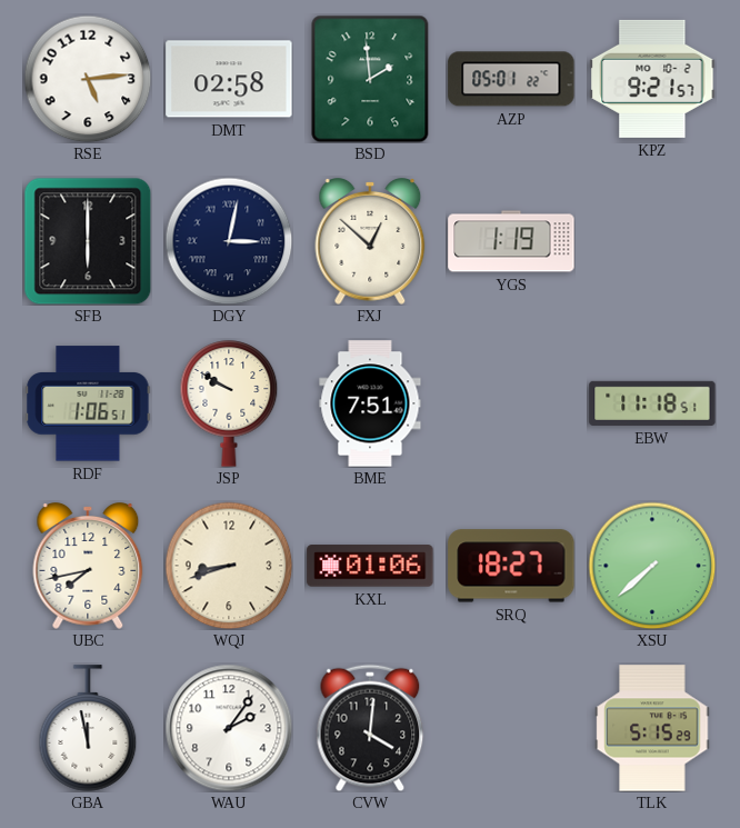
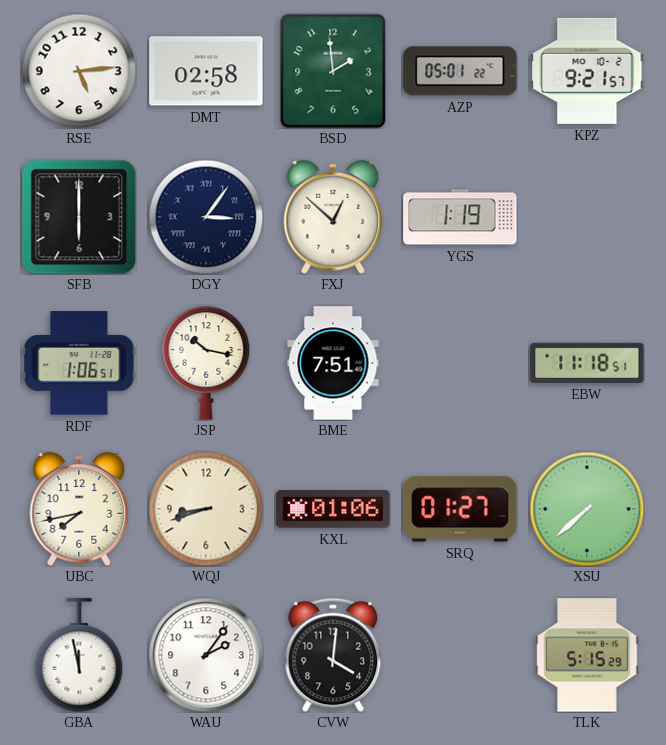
DGY: 3:02 -> 3:06
JSP: 9:50 -> 10:17
SRQ: 18:27 -> 01:27
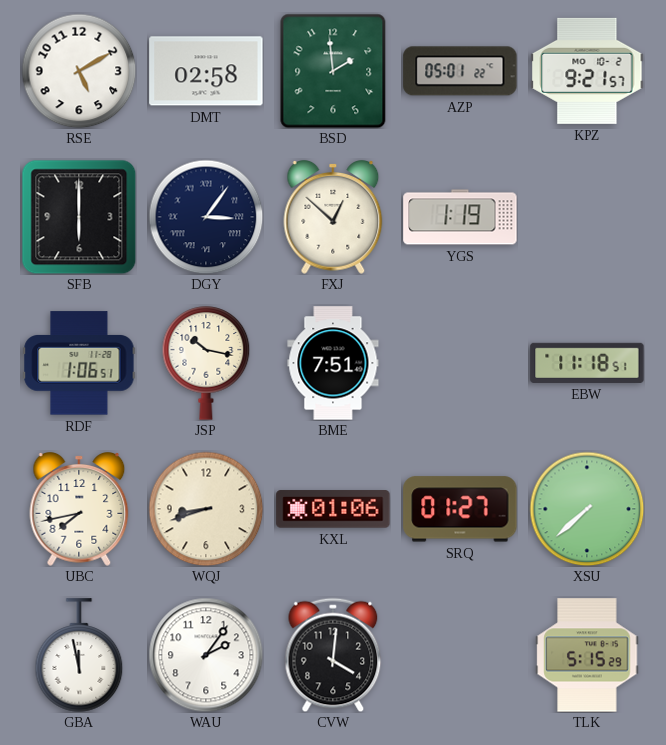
RSE: 5:14 -> 5:10
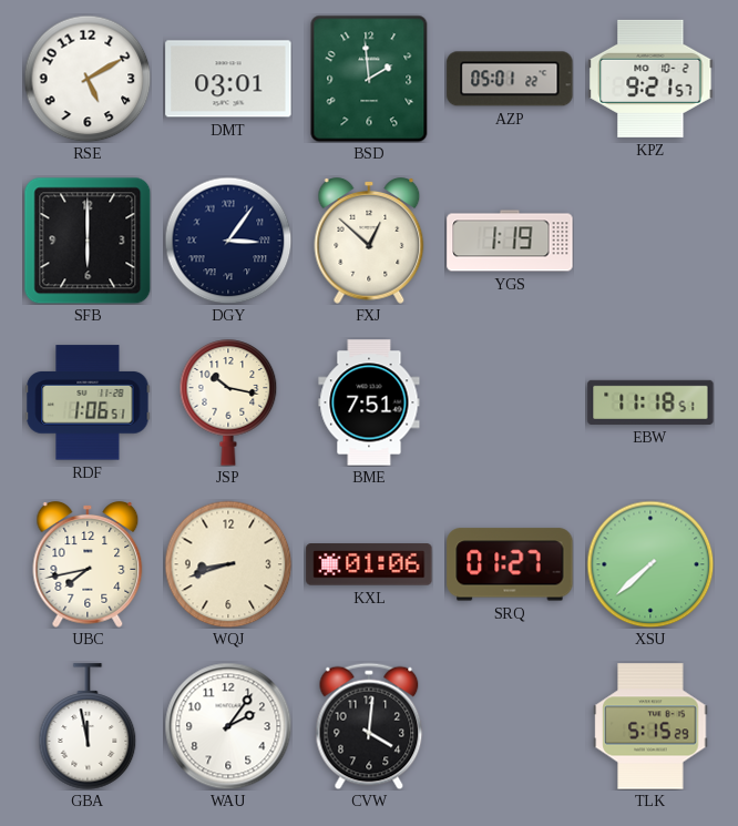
DMT: 02:58 -> 03:01
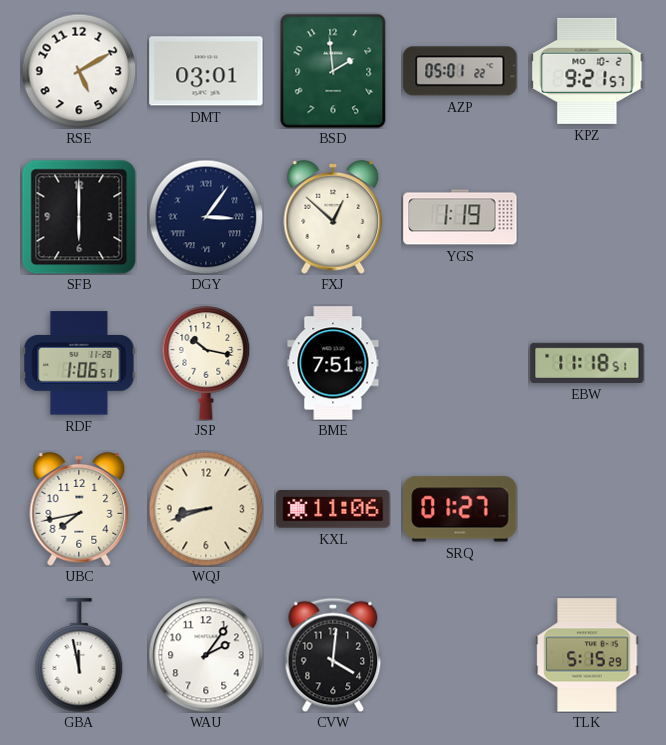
KXL: 01:06 -> 11:06
XSU: 7:38 -> none
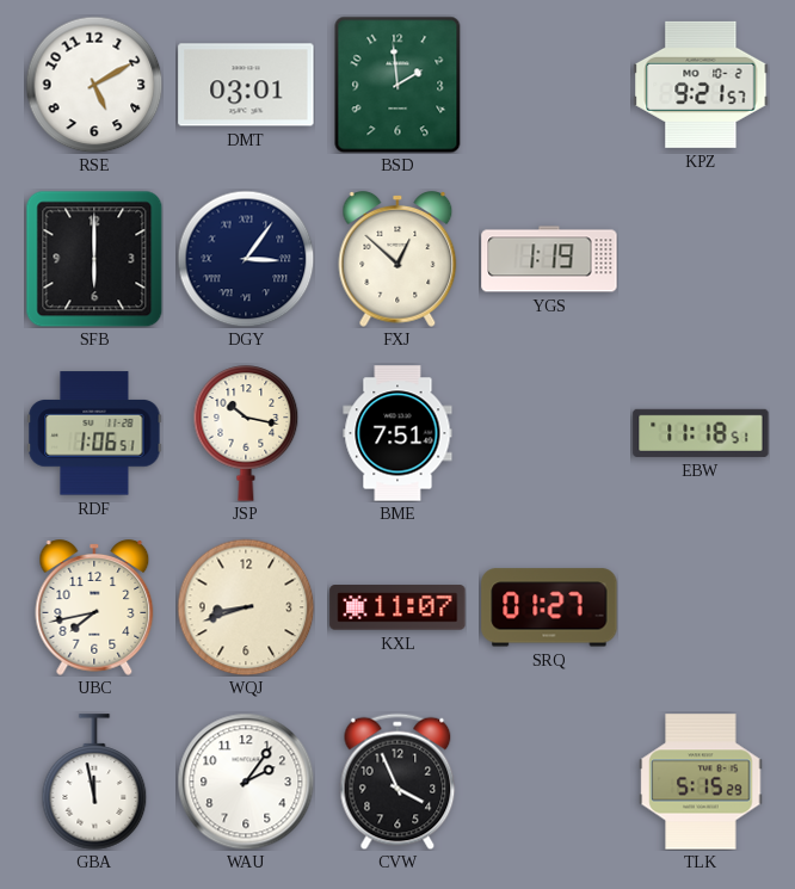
AZP: 05:01 -> none
KXL: 11:06 -> 11:07
CVW: 4:01 -> 3:56
